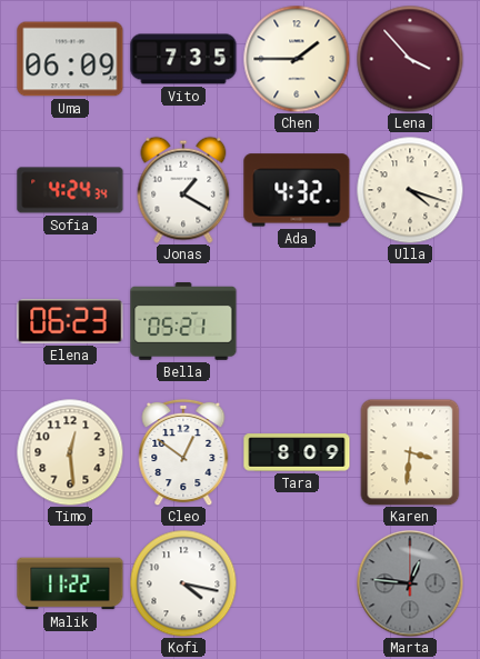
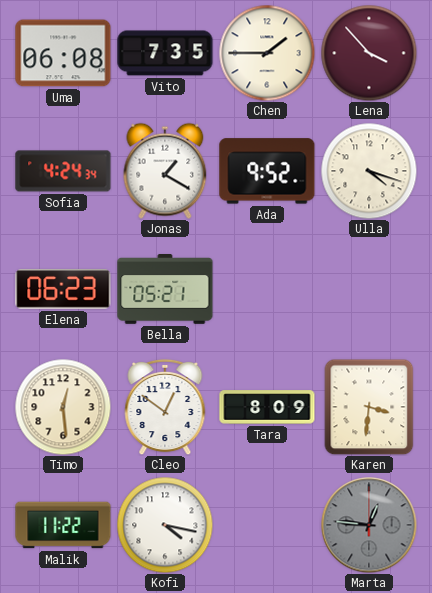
Uma: 06:09 -> 06:08
Ada: 4:32 -> 9:52
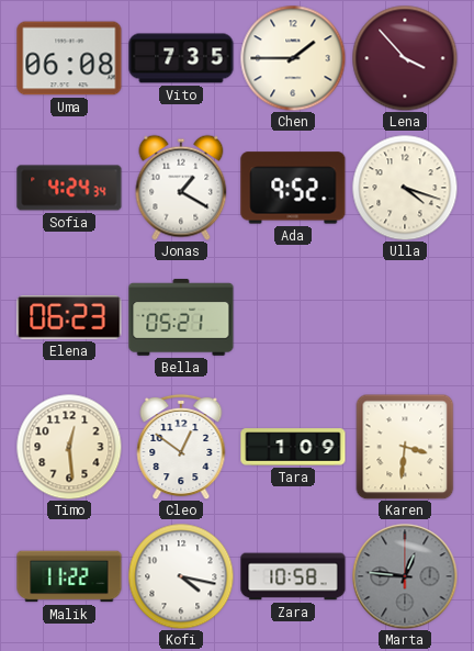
Tara: 8:09 -> 1:09
Zara: none -> 10:58
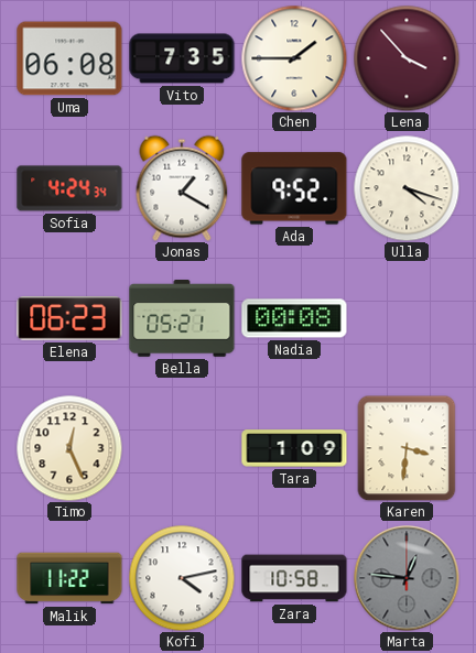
Nadia: none -> 00:08
Timo: 12:29 -> 12:26
Cleo: 12:51 -> none
Kofi: 4:17 -> 4:13
